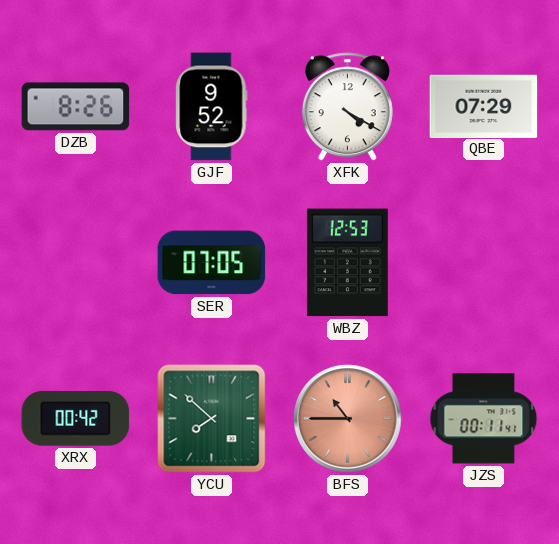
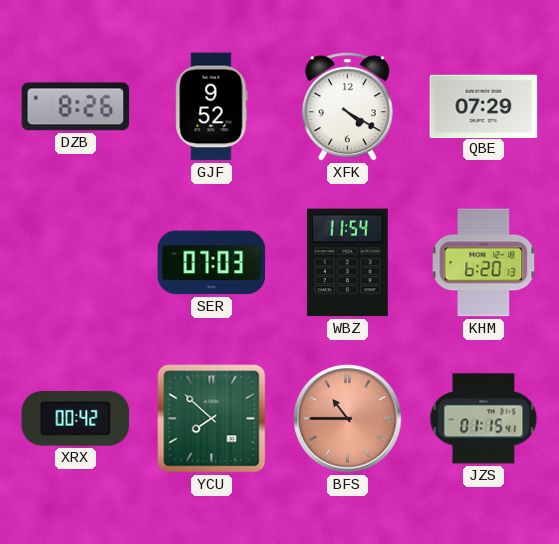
SER: 07:05 -> 07:03
WBZ: 12:53 -> 11:54
KHM: none -> 6:20
JZS: 00:11 -> 01:15
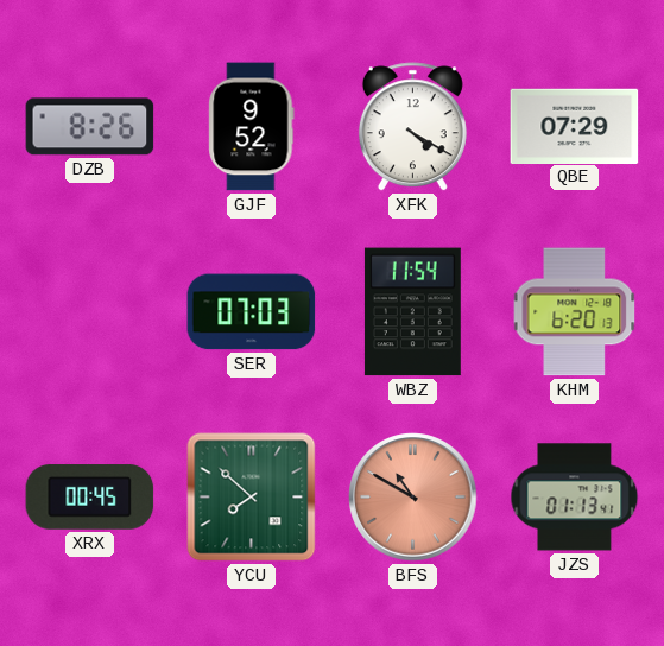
XRX: 00:42 -> 00:45
BFS: 10:45 -> 10:50
JZS: 01:15 -> 01:13
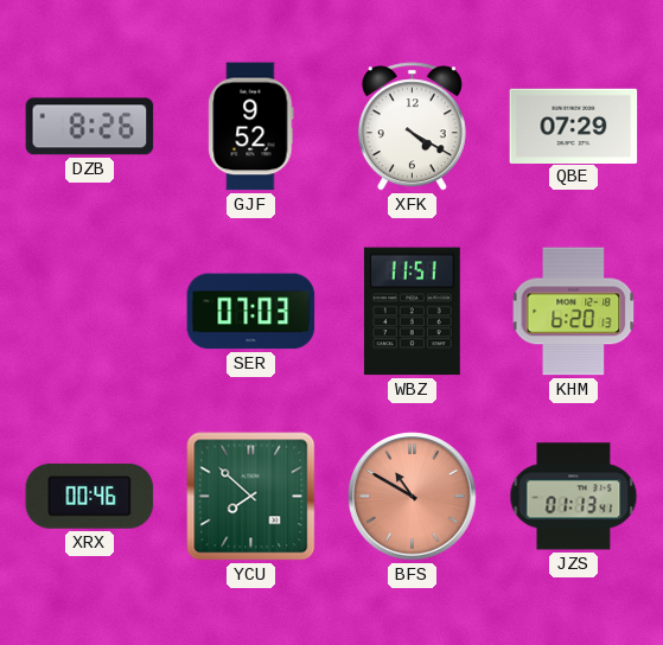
WBZ: 11:54 -> 11:51
XRX: 00:45 -> 00:46
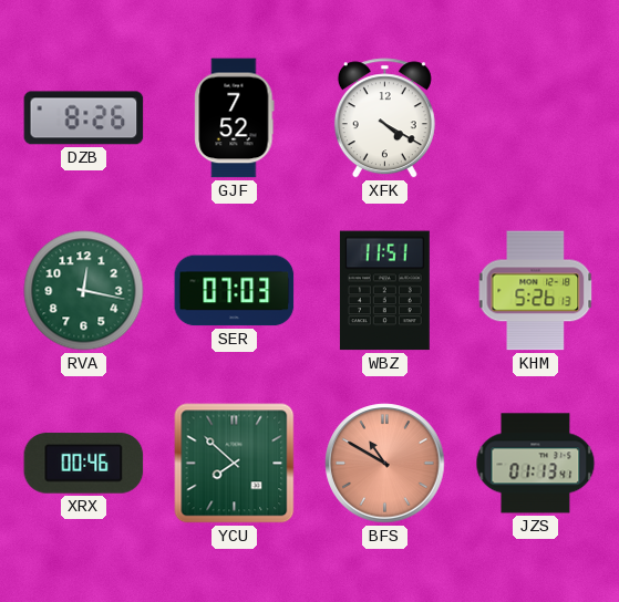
GJF: 9:52 -> 7:52
QBE: 07:29 -> none
RVA: none -> 12:17
KHM: 6:20 -> 5:26
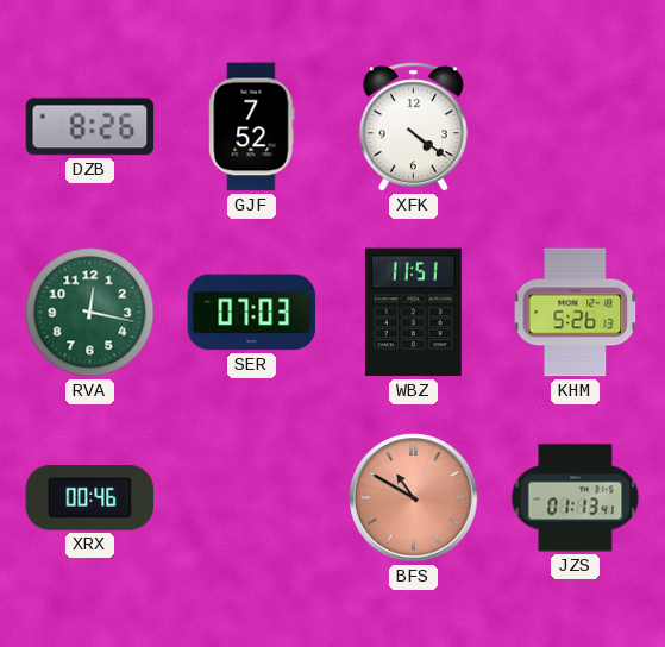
XFK: 4:20 -> 4:21
YCU: 7:52 -> none
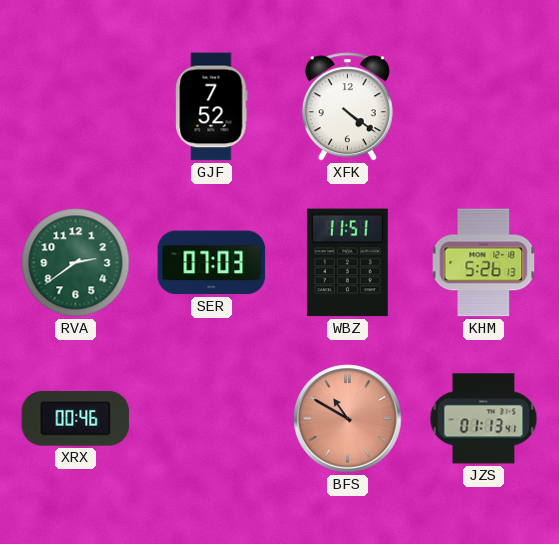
DZB: 8:26 -> none
RVA: 12:17 -> 2:39
